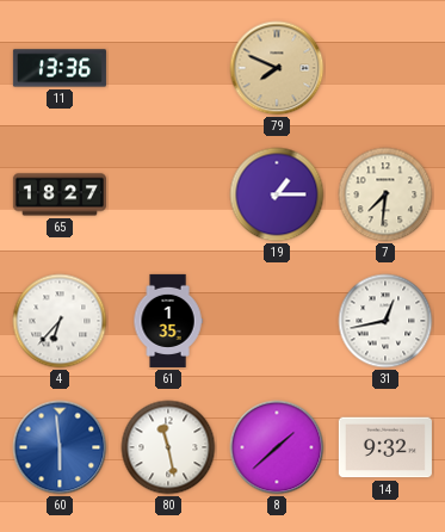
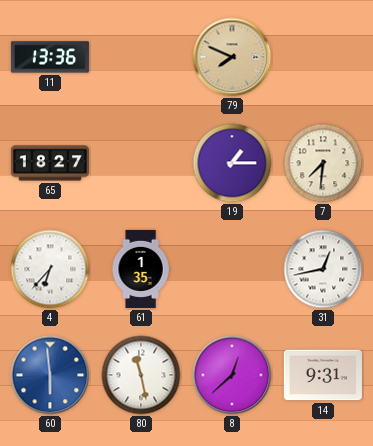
8: 1:38 -> 12:38
14: 9:32 -> 9:31
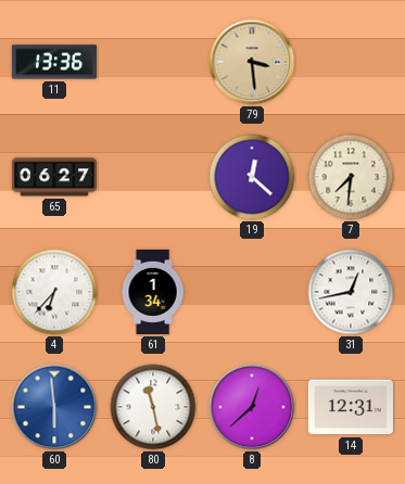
79: 7:49 -> 3:29
65: 18:27 -> 06:27
19: 1:15 -> 12:22
61: 1:35 -> 1:34
14: 9:31 -> 12:31
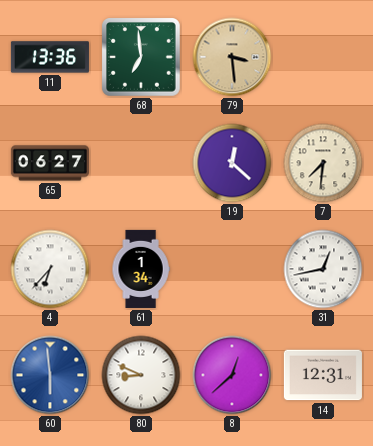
68: none -> 6:59
80: 11:28 -> 8:49
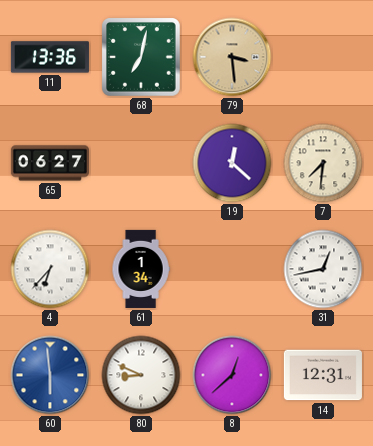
68: 6:59 -> 7:02
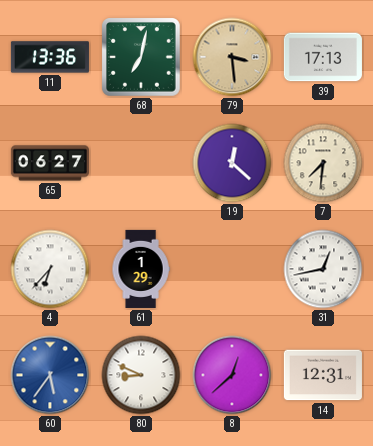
39: none -> 17:13
61: 1:34 -> 1:29
60: 5:59 -> 5:36
